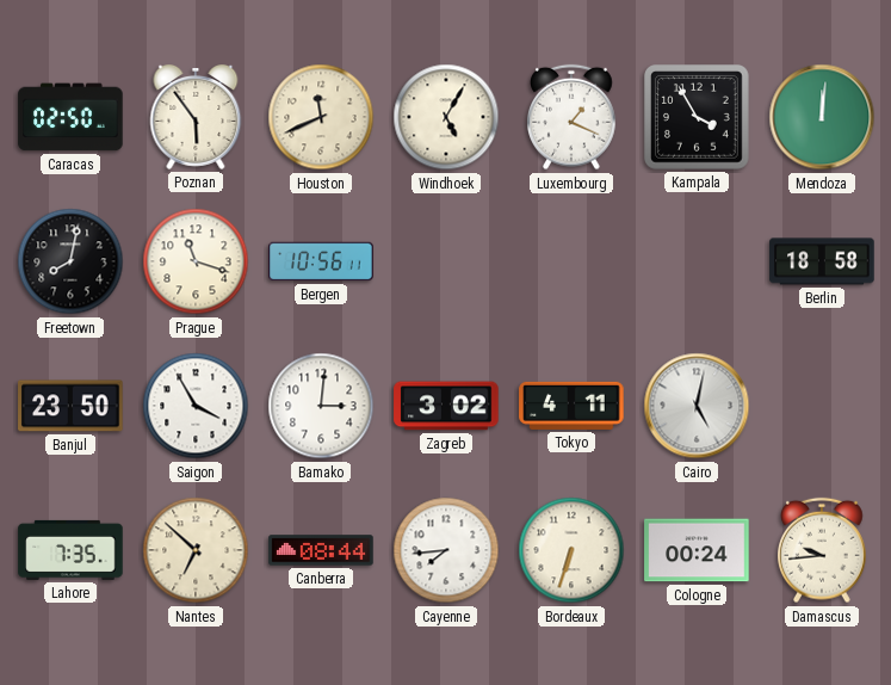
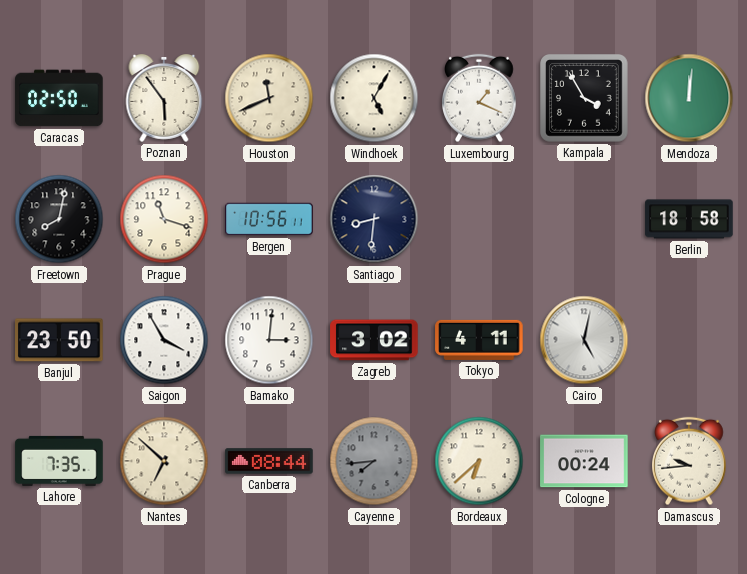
Santiago: none -> 8:31
Cayenne dial: white -> grey
Bordeaux: 6:33 -> 6:38
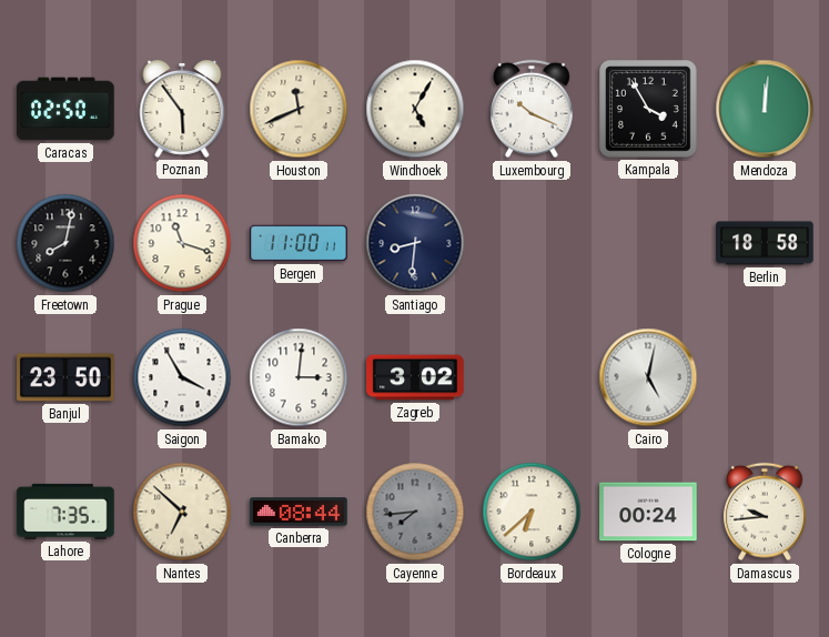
Luxembourg: 1:19 -> 10:19
Bergen: 10:56 -> 11:00
Tokyo: 4:11 -> none
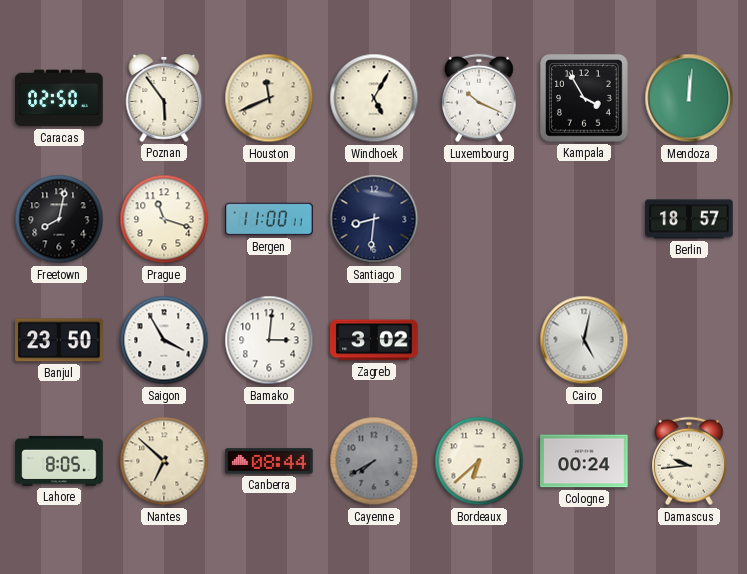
Berlin: 18:58 -> 18:57
Lahore: 7:35 -> 8:05
Cayenne: 7:44 -> 7:40
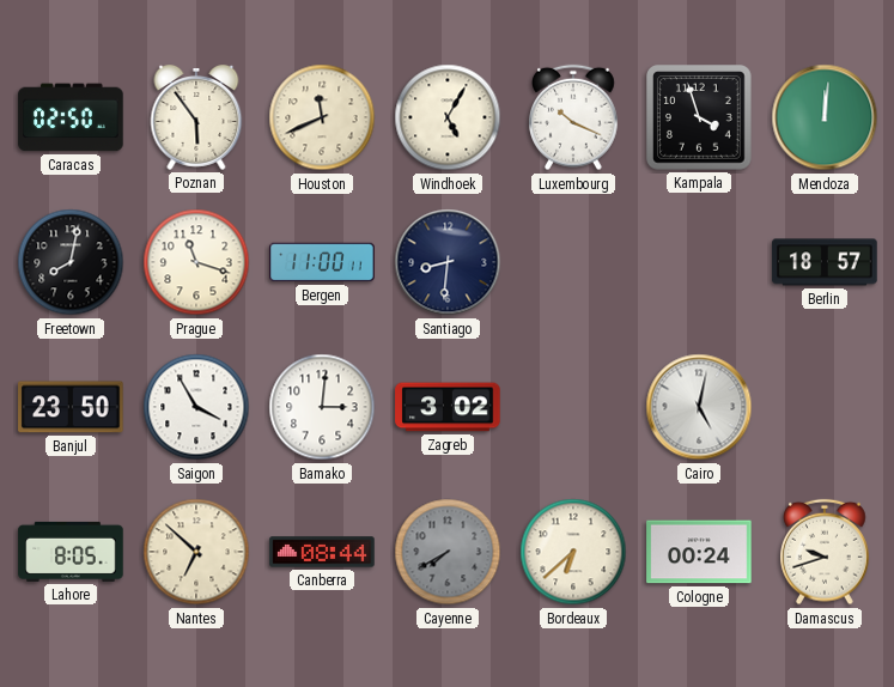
Kampala: 3:55 -> 3:57
Damascus: 9:44 -> 9:42
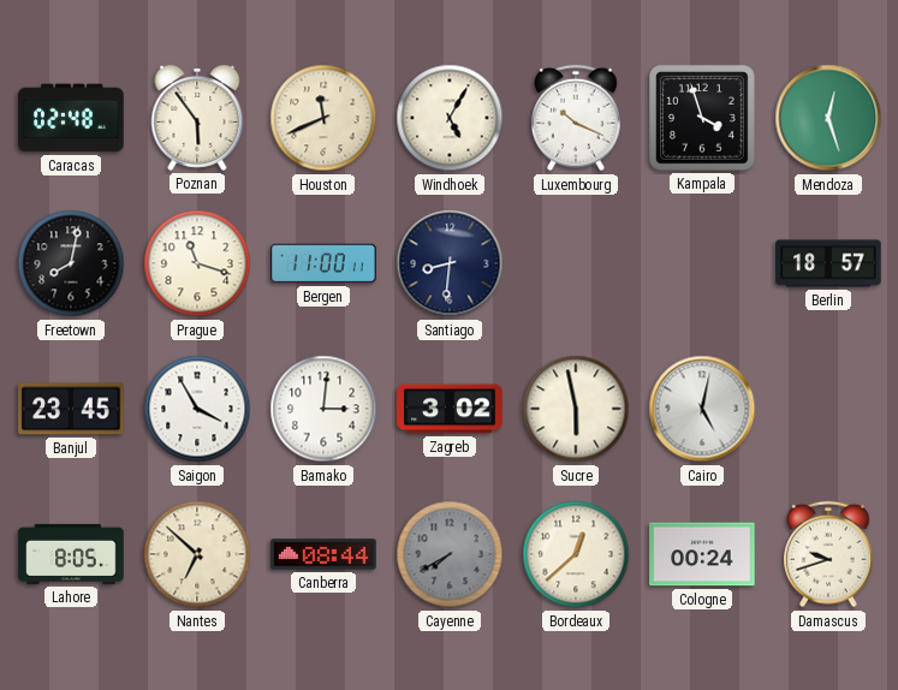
Caracas: 02:50 -> 02:48
Mendoza: 12:01 -> 12:27
Banjul: 23:50 -> 23:45
Sucre: none -> 5:58
Bordeaux: 6:38 -> 12:38
